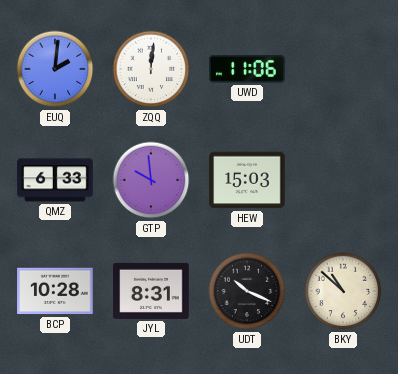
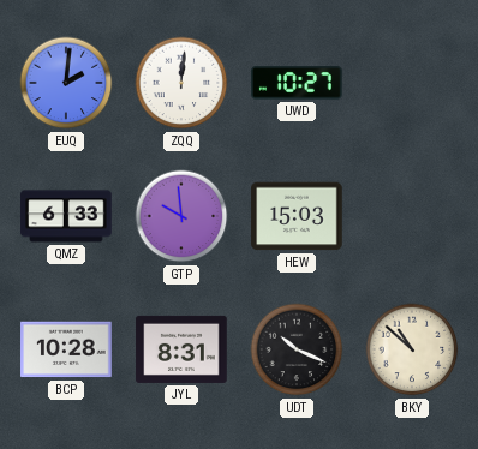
UWD: 11:06 -> 10:27
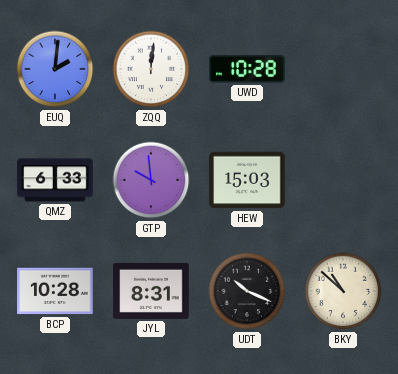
UWD: 10:27 -> 10:28
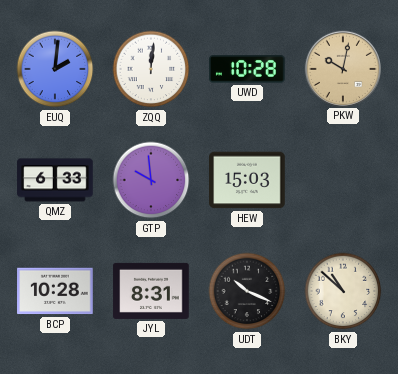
PKW: none -> 10:02
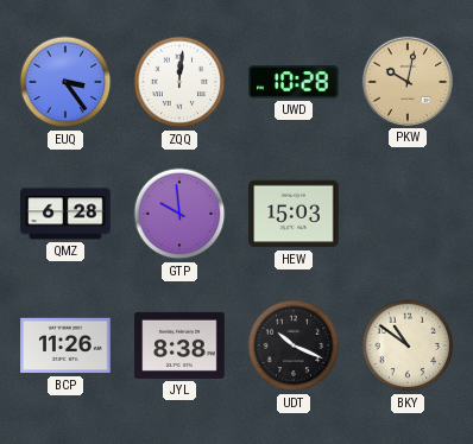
EUQ: 2:01 -> 3:24
QMZ: 6:33 -> 6:28
BCP: 10:28 -> 11:26
JYL: 8:31 -> 8:38
BKY: 10:52 -> 10:51
